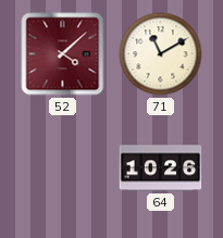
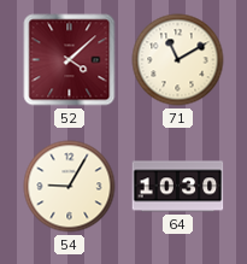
54: none -> 9:05
64: 10:26 -> 10:30
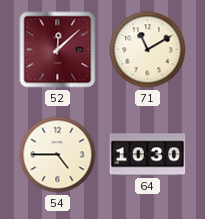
52: 4:08 -> 12:08
54: 9:05 -> 4:45
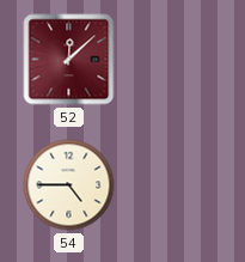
71: 11:10 -> none
64: 10:30 -> none
